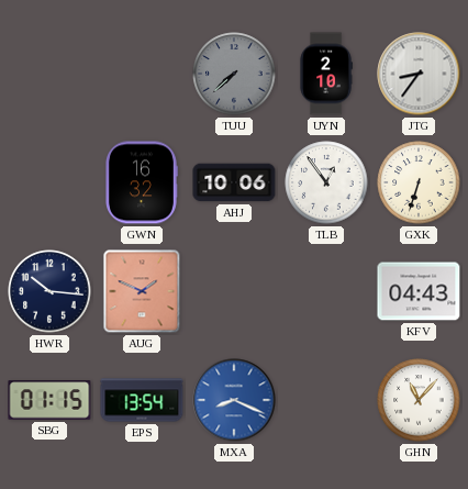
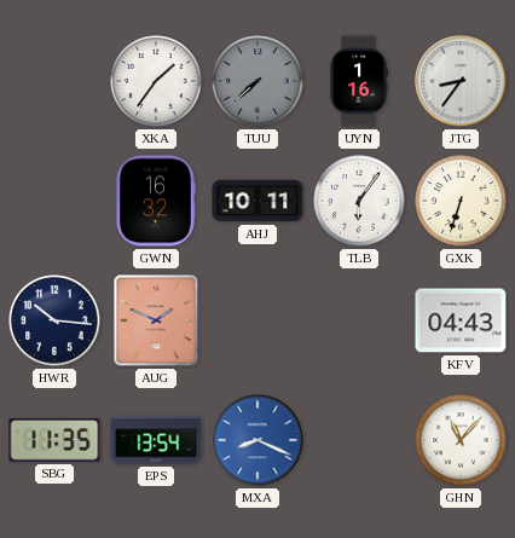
XKA: none -> 1:36
UYN: 2:10 -> 1:16
AHJ: 10:06 -> 10:11
TLB: 12:54 -> 6:06
SBG: 01:15 -> 11:35
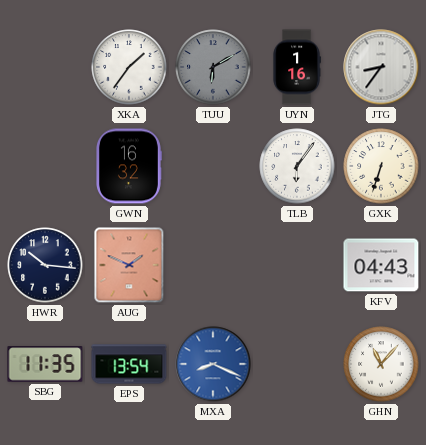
TUU: 7:38 -> 6:10
AHJ: 10:11 -> none
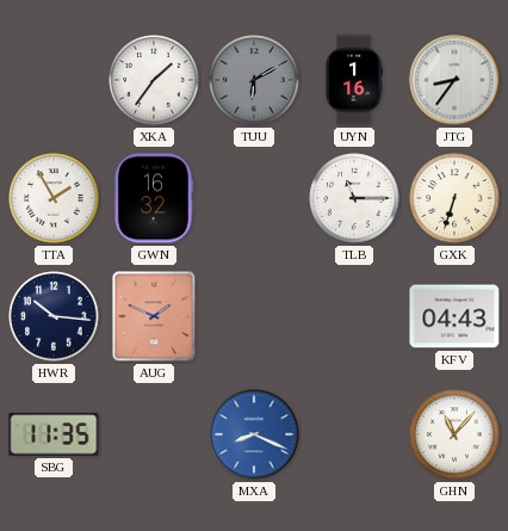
TTA: none -> 1:55
TLB: 6:06 -> 11:15
EPS: 13:54 -> none
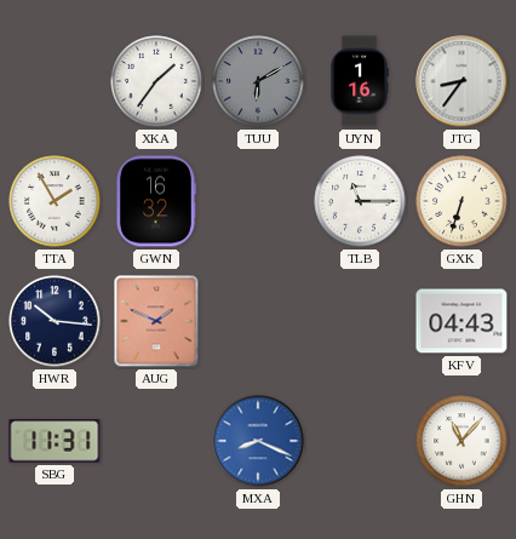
SBG: 11:35 -> 11:31
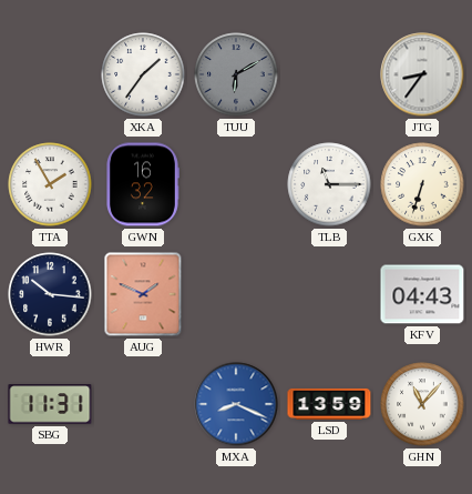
UYN: 1:16 -> none
LSD: none -> 13:59
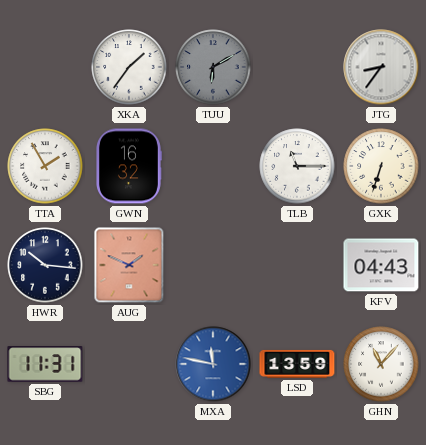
MXA: 8:19 -> 11:47
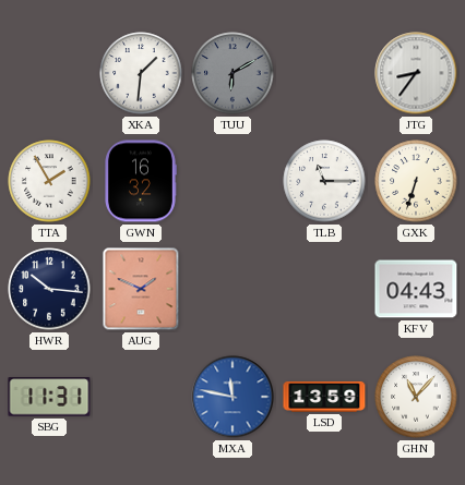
XKA: 1:36 -> 1:31
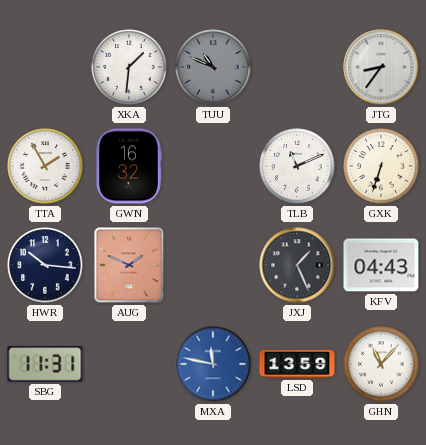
TUU: 6:10 -> 10:49
TLB: 11:15 -> 11:11
JXJ: none -> 1:26
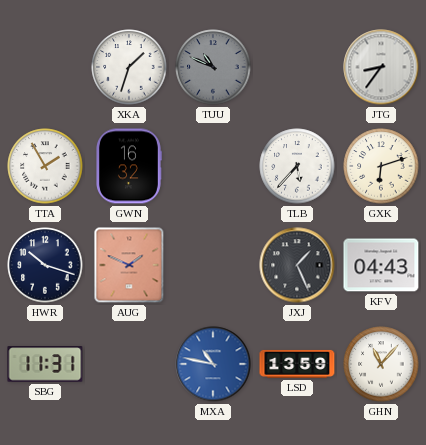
XKA: 1:31 -> 1:33
TLB: 11:11 -> 5:37
GXK: 6:33 -> 6:12
HWR: 10:16 -> 10:18
MXA: 11:47 -> 10:47
